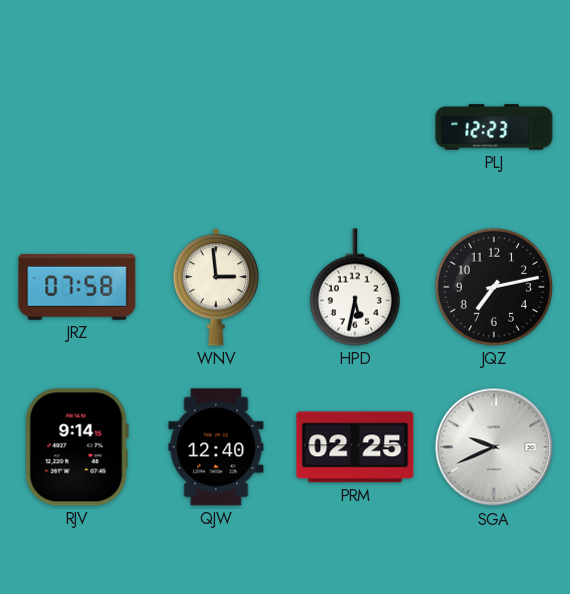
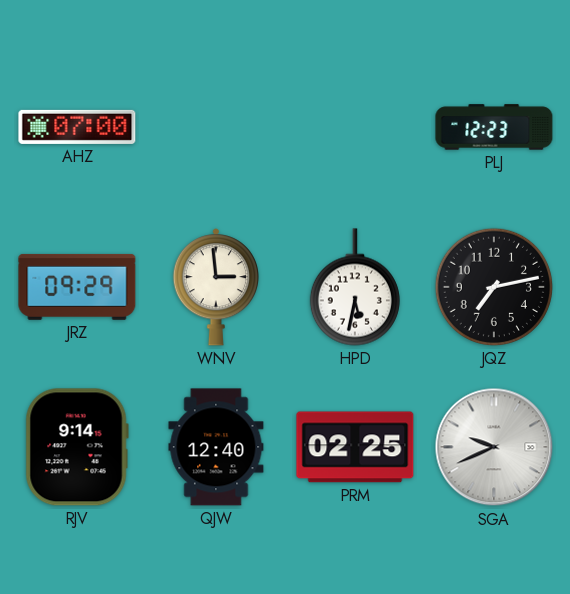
AHZ: none -> 07:00
JRZ: 07:58 -> 09:29
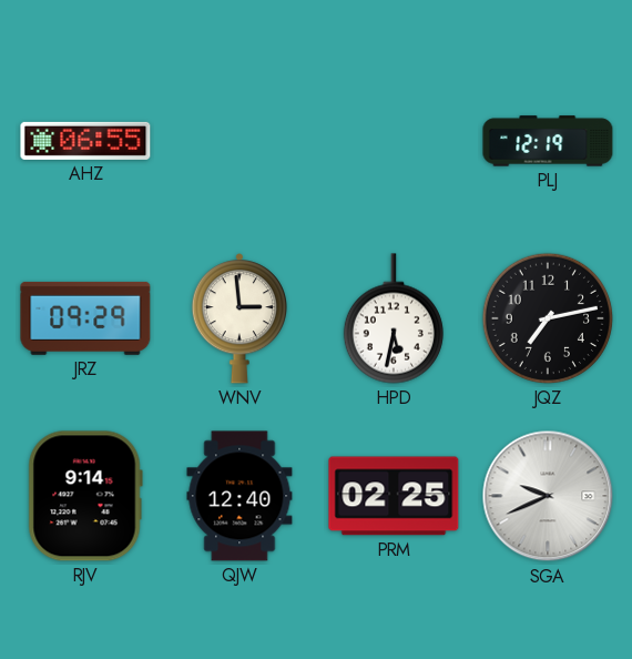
AHZ: 07:00 -> 06:55
PLJ: 12:23 -> 12:19
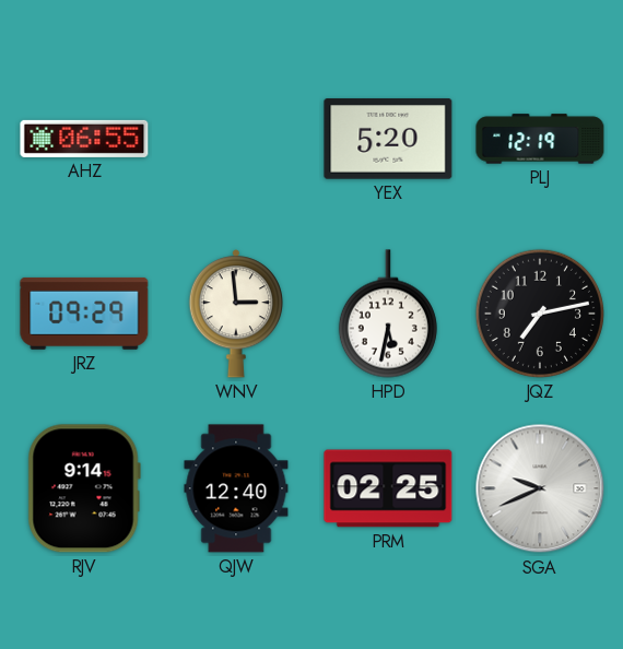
YEX: none -> 5:20
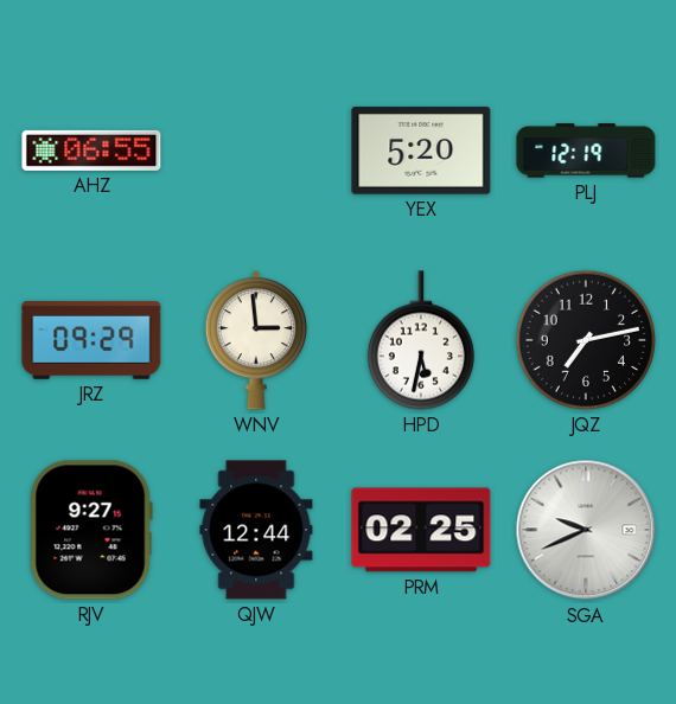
RJV: 9:14 -> 9:27
QJW: 12:40 -> 12:44
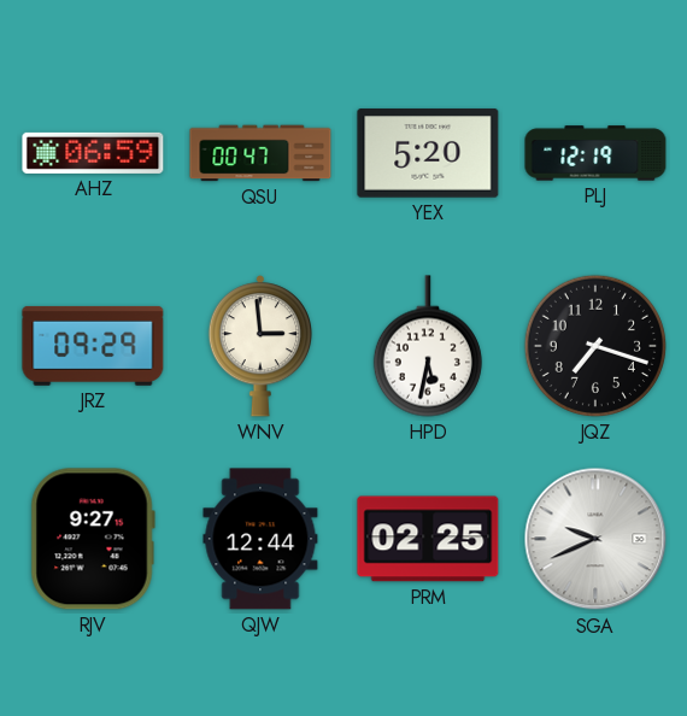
AHZ: 06:55 -> 06:59
QSU: none -> 00:47
JQZ: 7:13 -> 7:18
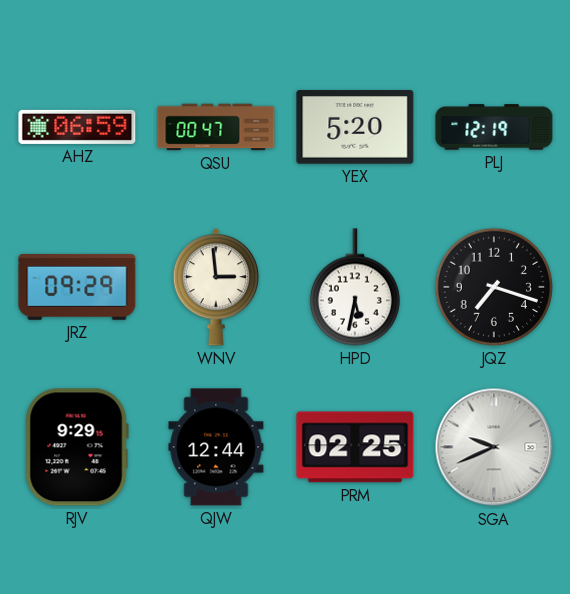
RJV: 9:27 -> 9:29
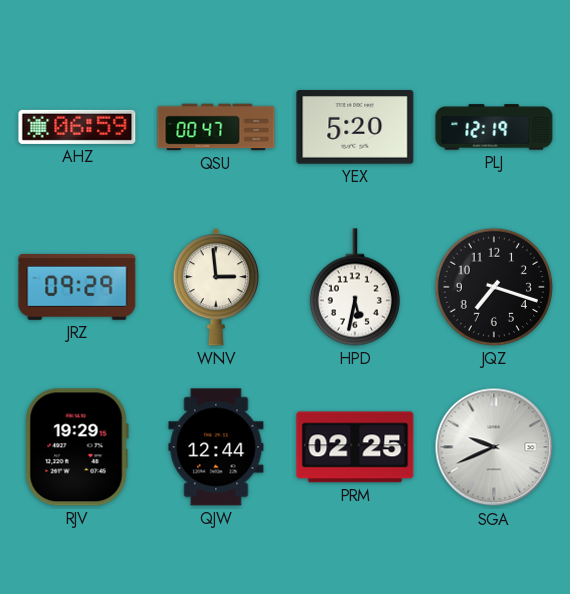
RJV: 9:29 -> 19:29
